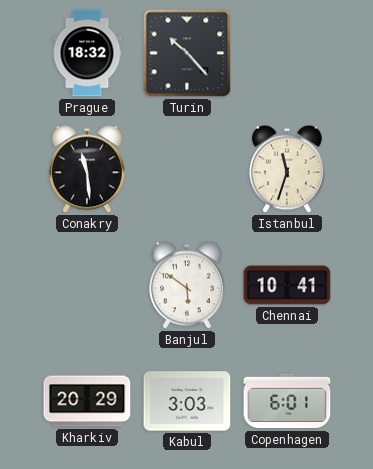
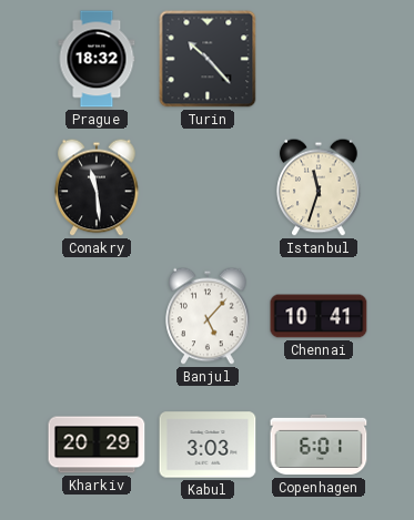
Banjul: 5:51 -> 5:07
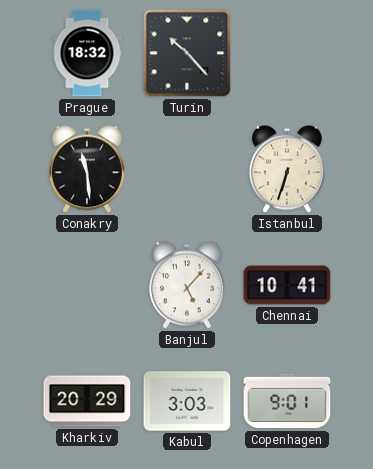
Istanbul: 11:33 -> 6:33
Copenhagen: 6:01 -> 9:01
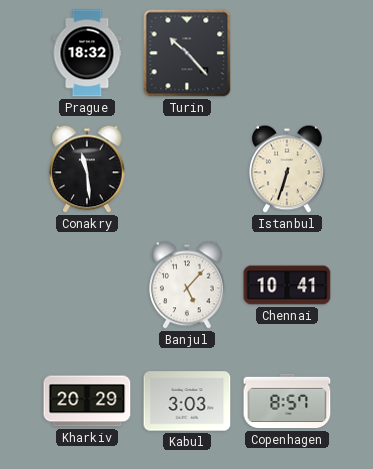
Copenhagen: 9:01 -> 8:57
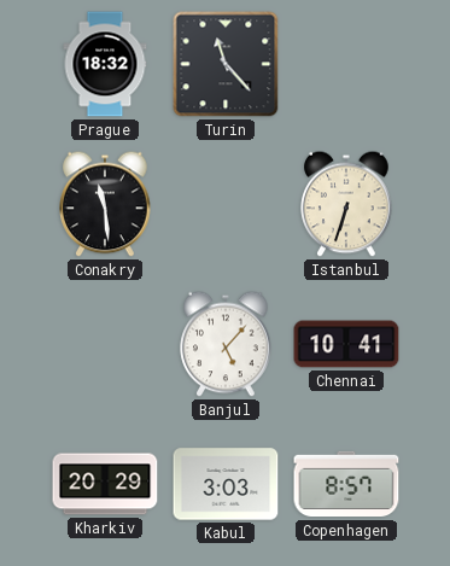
Turin: 10:23 -> 11:23
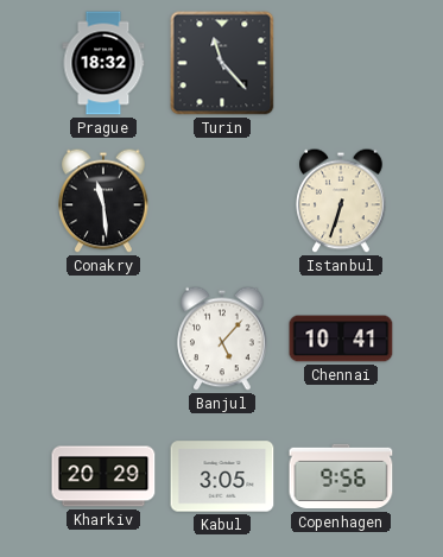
Kabul: 3:03 -> 3:05
Copenhagen: 8:57 -> 9:56
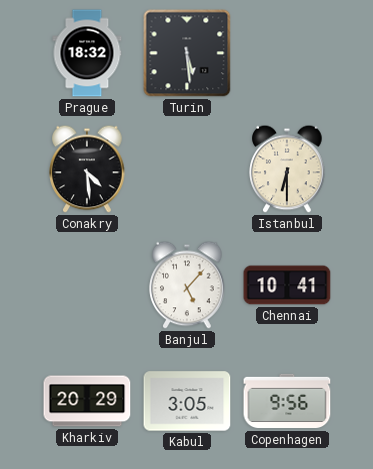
Turin: 11:23 -> 5:29
Conakry: 11:29 -> 4:29
Istanbul: 6:33 -> 6:30
